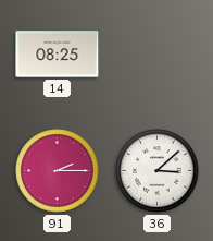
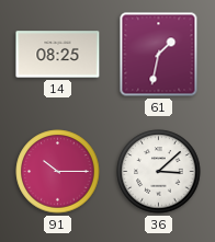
61: none -> 1:32
91: 2:15 -> 10:15
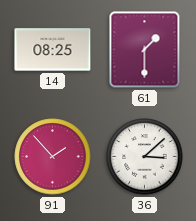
61: 1:32 -> 1:30
91: 10:15 -> 1:53
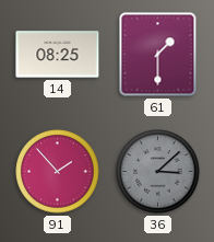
36 dial: white -> grey
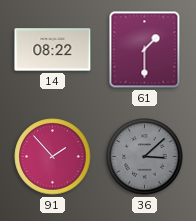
14: 08:25 -> 08:22
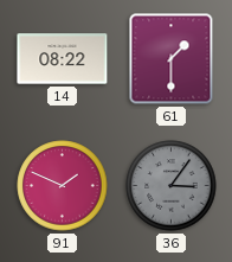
91: 1:53 -> 1:49
36: 3:08 -> 3:06
